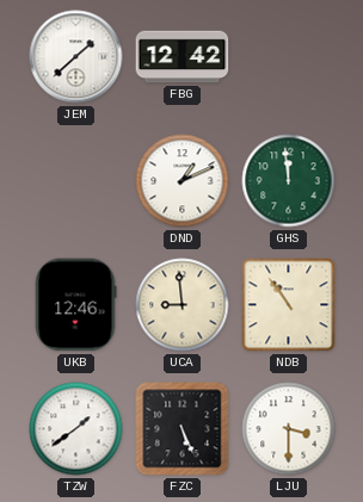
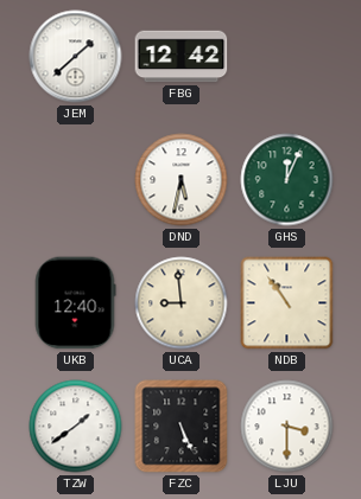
DND: 1:11 -> 5:32
GHS: 11:59 -> 12:04
UKB: 12:46 -> 12:40
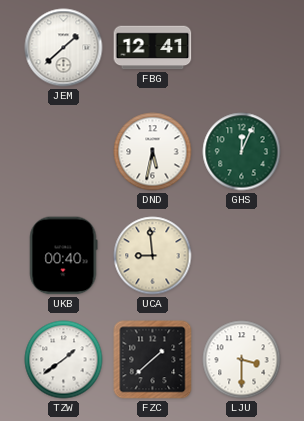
FBG: 12:42 -> 12:41
UKB: 12:40 -> 00:40
NDB: 10:54 -> none
FZC: 5:26 -> 1:38
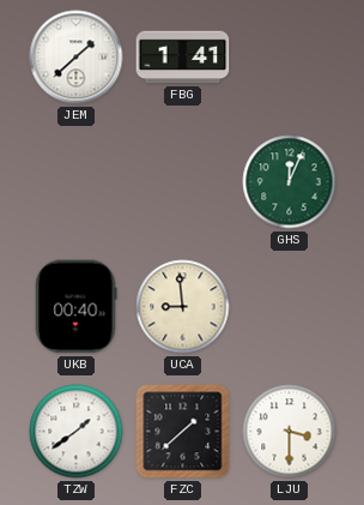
FBG: 12:41 -> 1:41
DND: 5:32 -> none
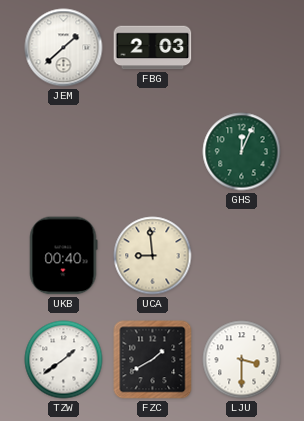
FBG: 1:41 -> 2:03
FZC: 1:38 -> 1:40
